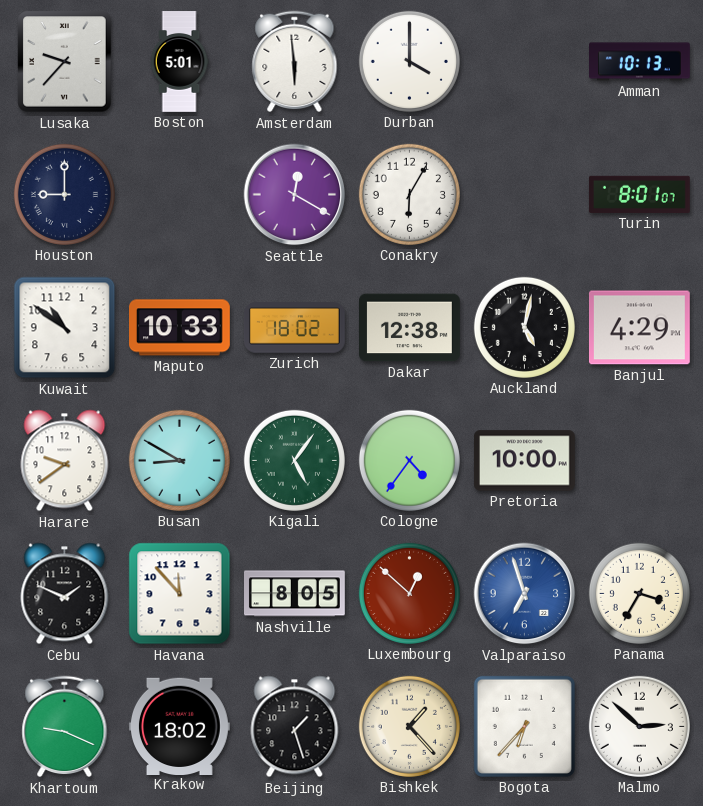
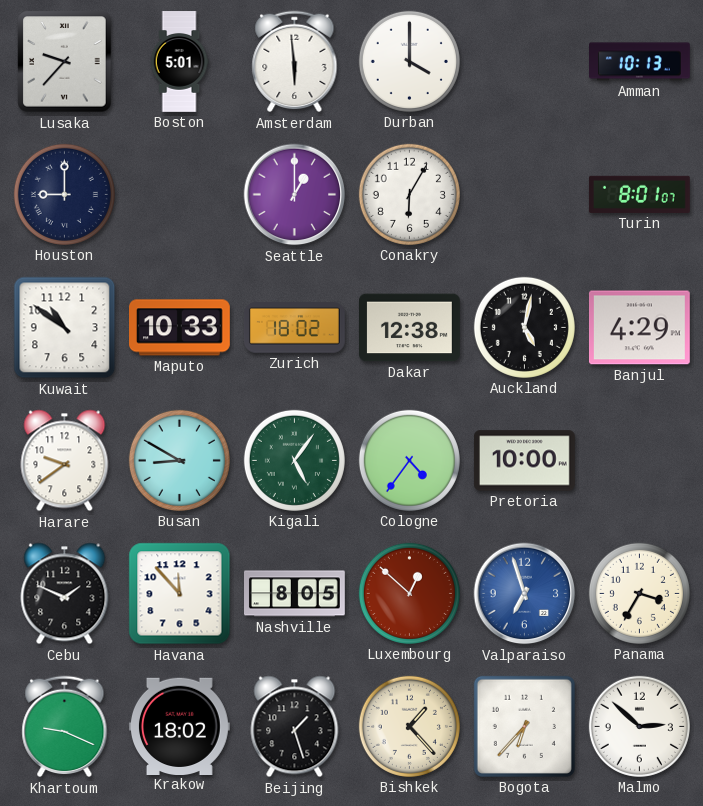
Seattle: 12:20 -> 1:00
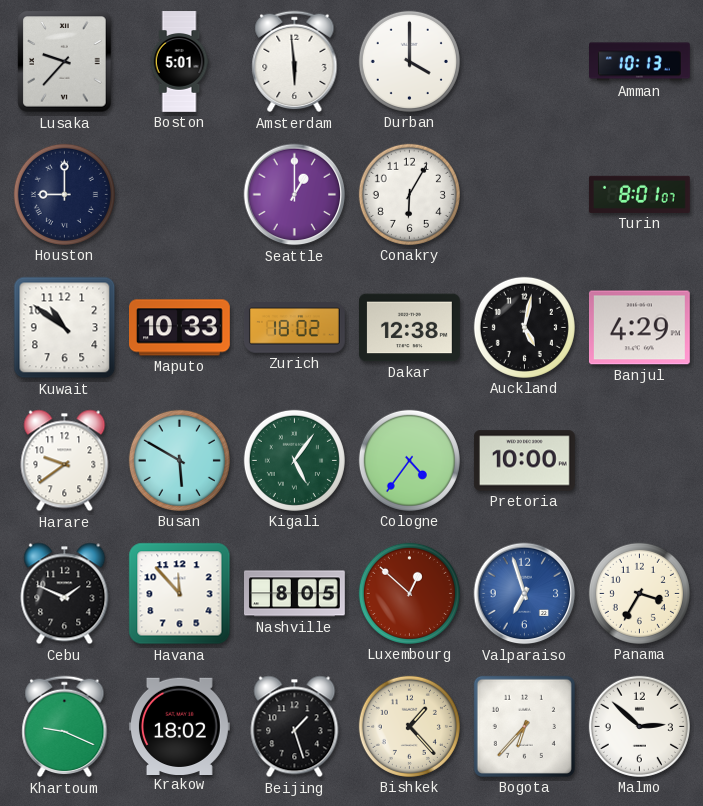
Busan: 8:50 -> 5:50
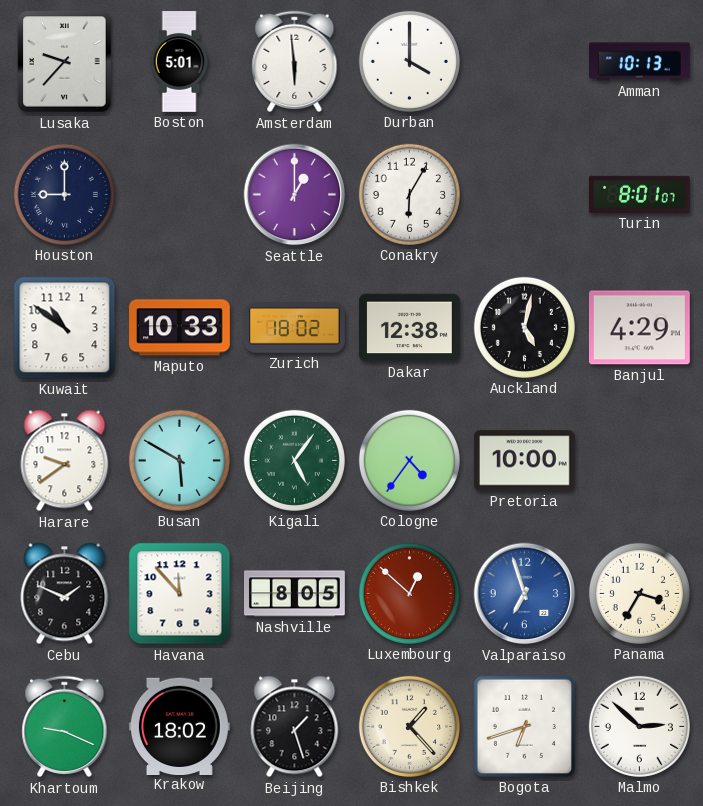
Bogota: 6:37 -> 6:42
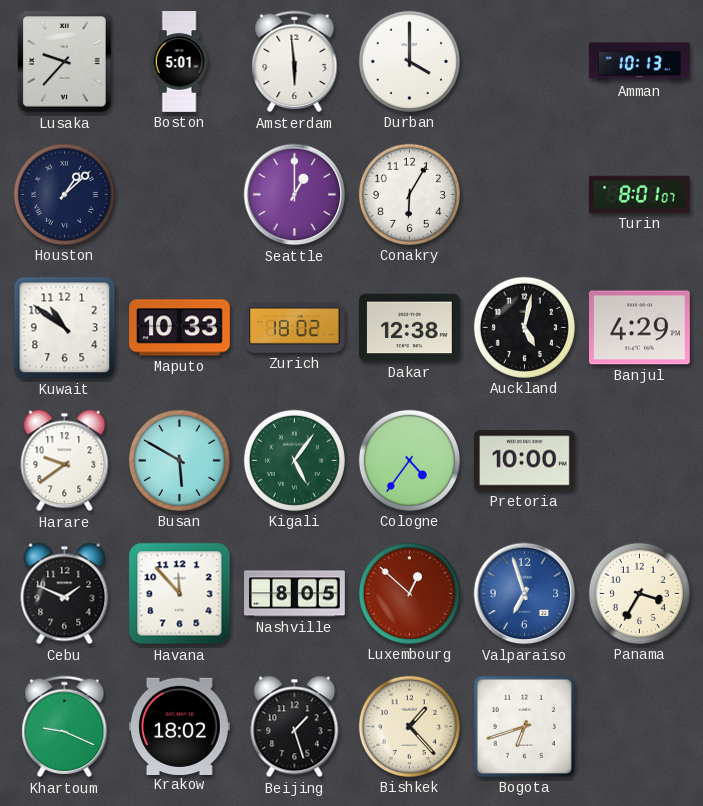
Houston: 9:00 -> 1:08
Malmo: 2:52 -> none
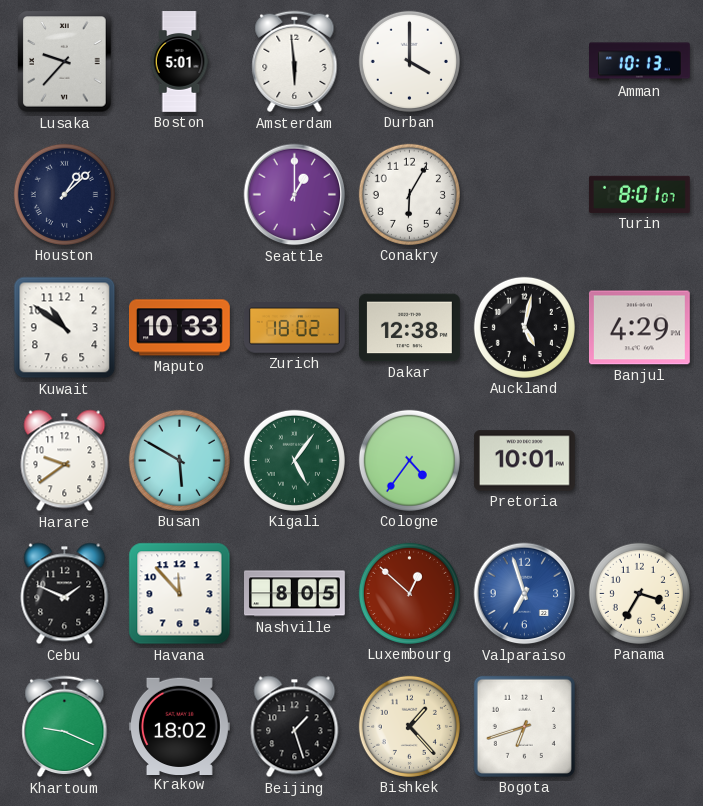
Pretoria: 10:00 -> 10:01
